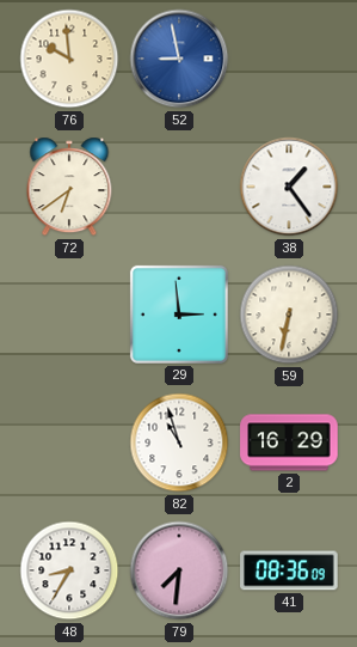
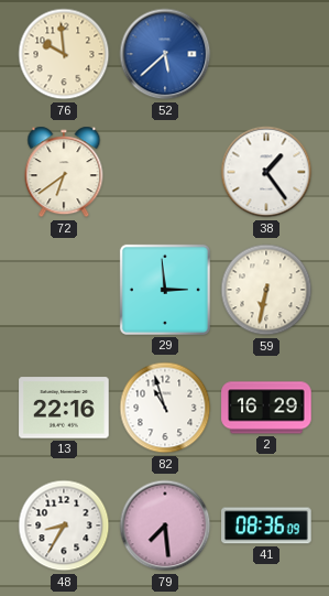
52: 8:58 -> 5:38
13: none -> 22:16
79: 7:31 -> 7:29
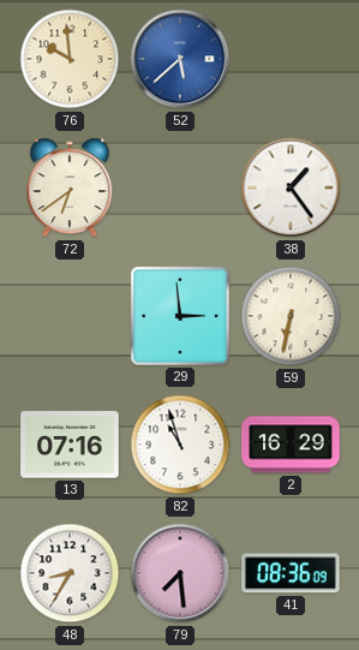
13: 22:16 -> 07:16
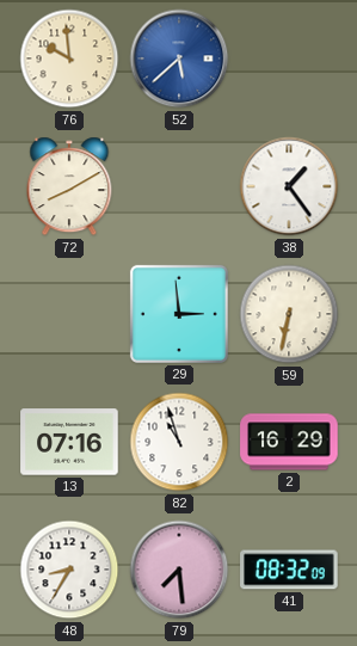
72: 6:39 -> 8:10
41: 08:36 -> 08:32
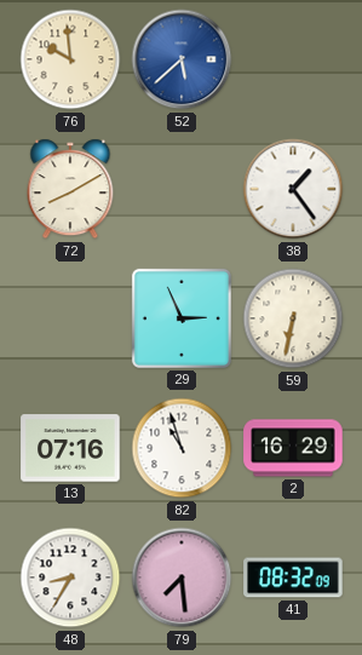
29: 2:59 -> 2:56
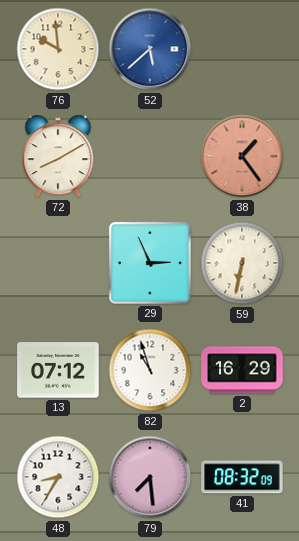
38 dial: white -> salmon
13: 07:16 -> 07:12
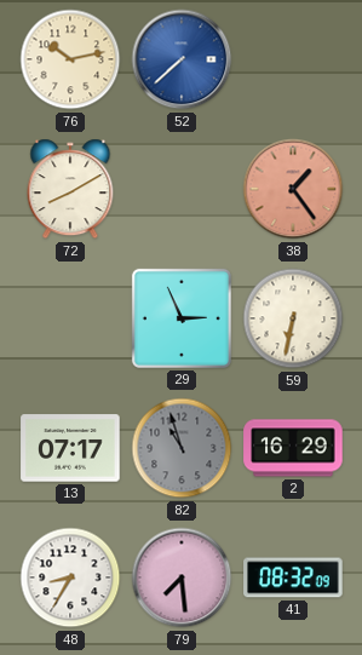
76: 9:59 -> 10:13
52: 5:38 -> 7:38
13: 07:12 -> 07:17
82 dial: white -> grey
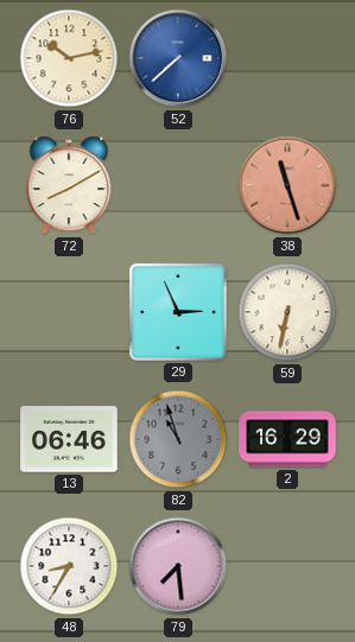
38: 1:24 -> 11:27
13: 07:17 -> 06:46
41: 08:32 -> none
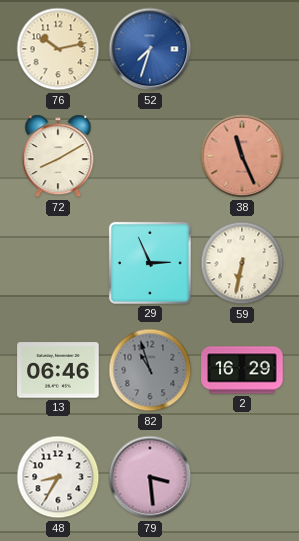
52: 7:38 -> 7:33
38: 11:27 -> 11:26
79: 7:29 -> 3:29
